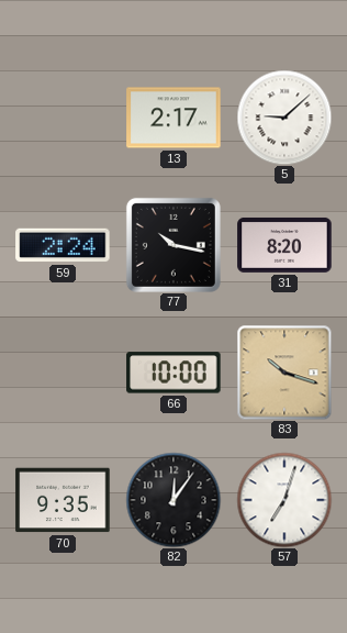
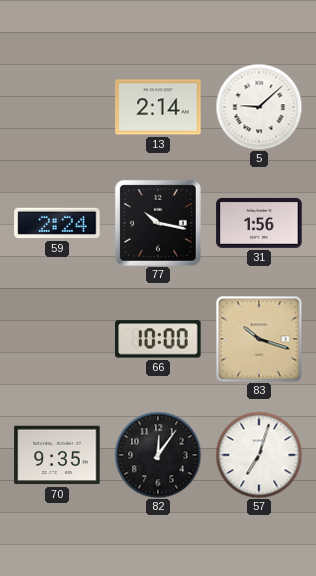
13: 2:17 -> 2:14
31: 8:20 -> 1:56
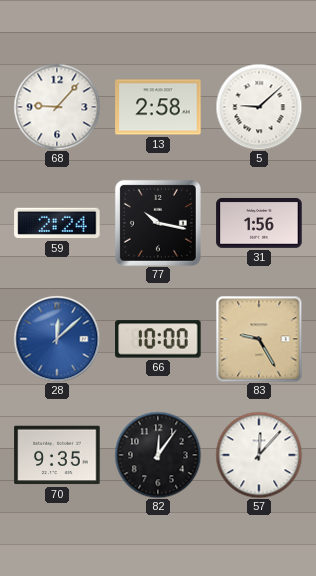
68: none -> 9:07
13: 2:14 -> 2:58
28: none -> 12:08
83: 10:18 -> 9:25
57: 7:03 -> 12:07
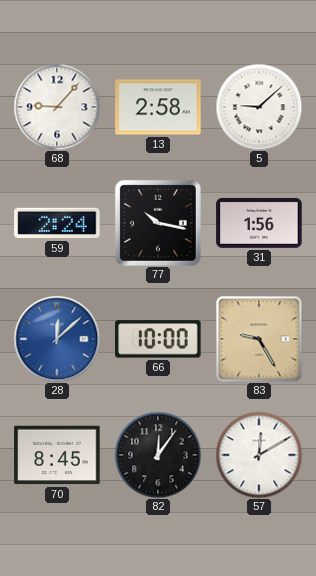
70: 9:35 -> 8:45
57: 12:07 -> 12:10
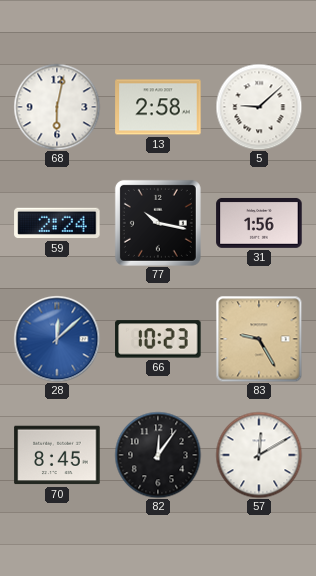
68: 9:07 -> 6:02
66: 10:00 -> 10:23
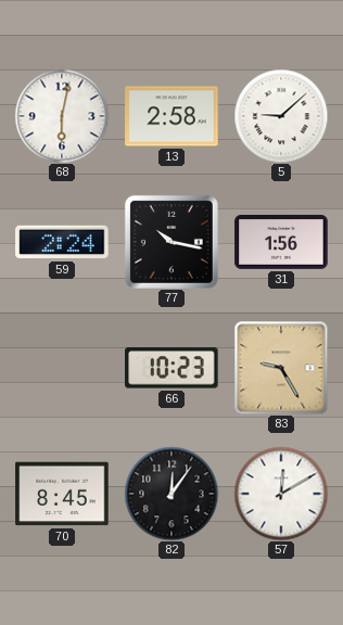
28: 12:08 -> none
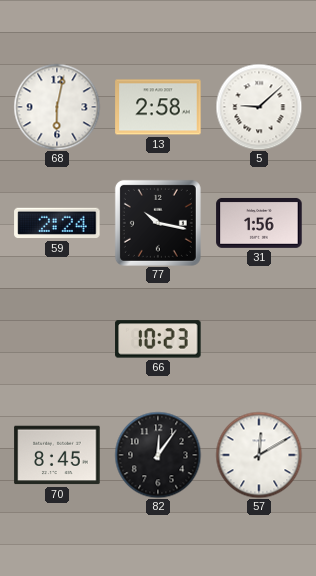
83: 9:25 -> none
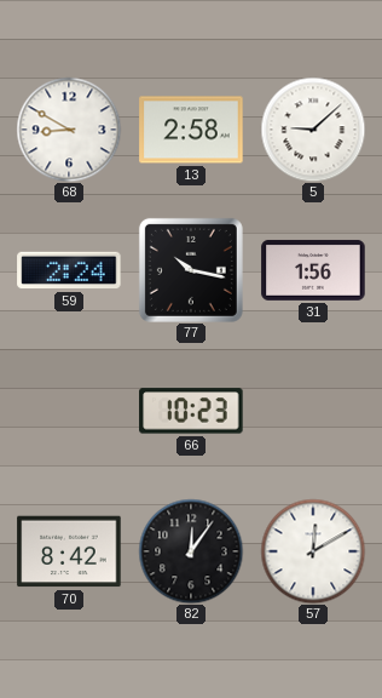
68: 6:02 -> 8:50
70: 8:45 -> 8:42
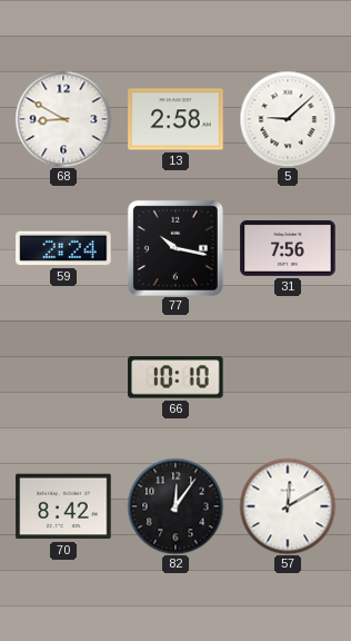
31: 1:56 -> 7:56
66: 10:23 -> 10:10
